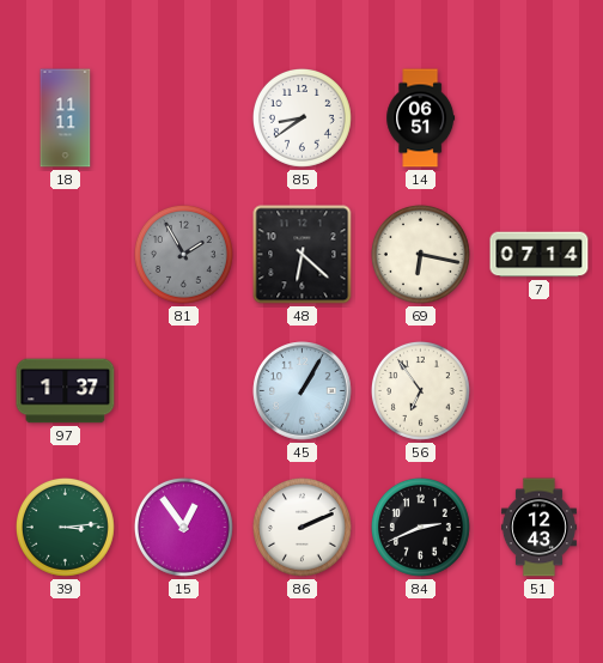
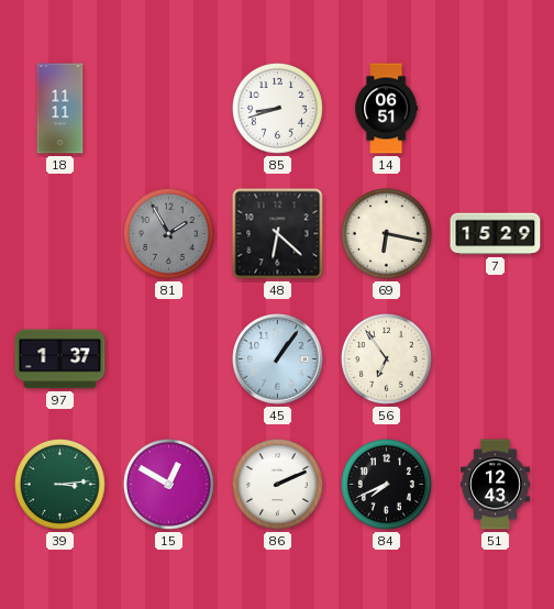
85: 8:39 -> 8:42
7: 07:14 -> 15:29
45: 1:05 -> 1:06
15: 12:54 -> 12:50
84: 2:41 -> 7:41
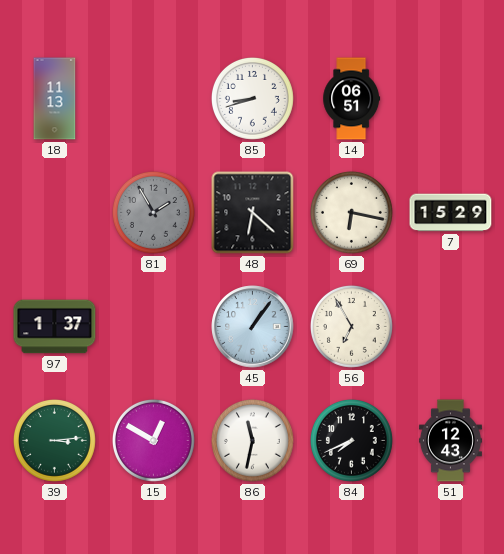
18: 11:11 -> 11:13
56: 6:54 -> 6:55
86: 2:11 -> 11:32
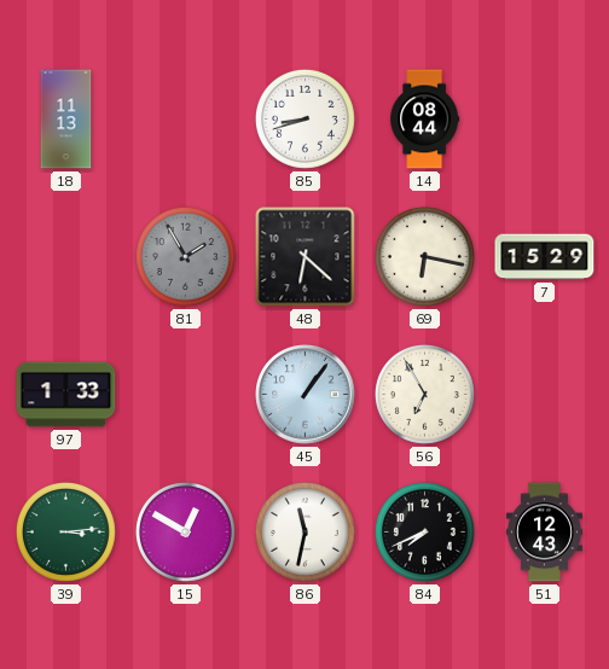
14: 06:51 -> 08:44
97: 1:37 -> 1:33
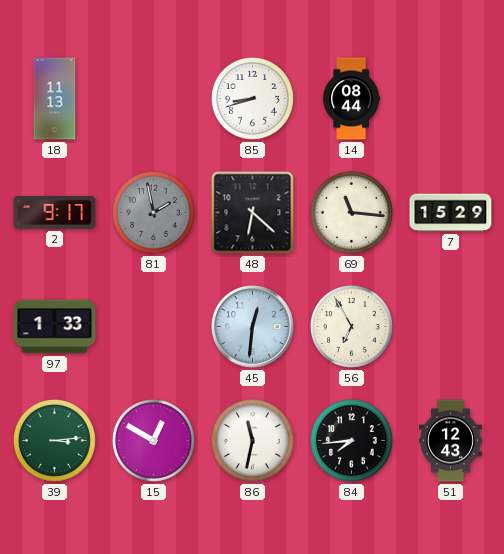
2: none -> 9:17
81: 1:55 -> 1:58
69: 6:17 -> 11:16
45: 1:06 -> 12:31
84: 7:41 -> 7:44
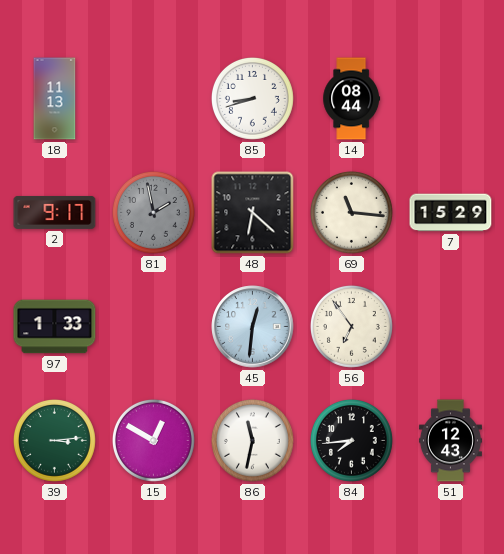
56: 6:55 -> 6:54
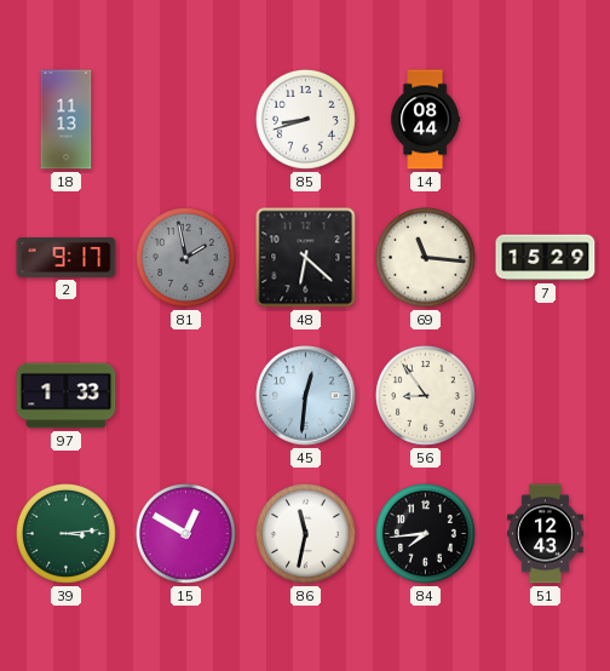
56: 6:54 -> 8:54
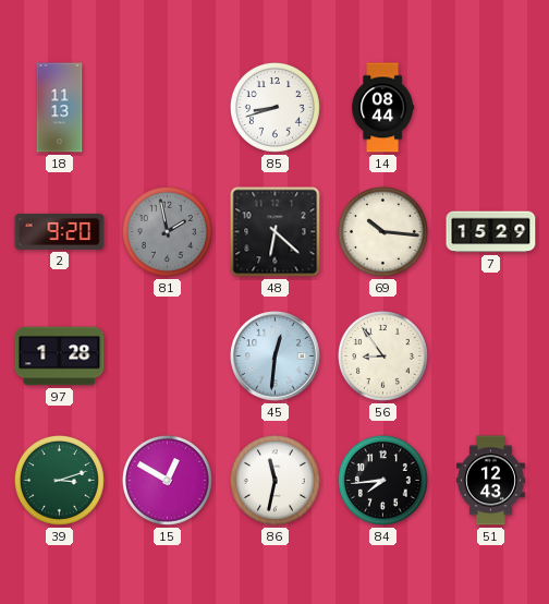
2: 9:17 -> 9:20
69: 11:16 -> 10:16
97: 1:33 -> 1:28
39: 3:14 -> 3:12
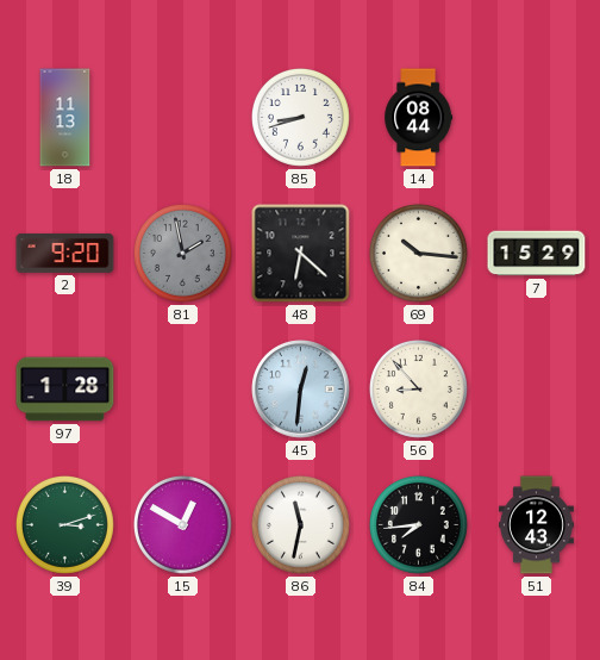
56: 8:54 -> 8:53
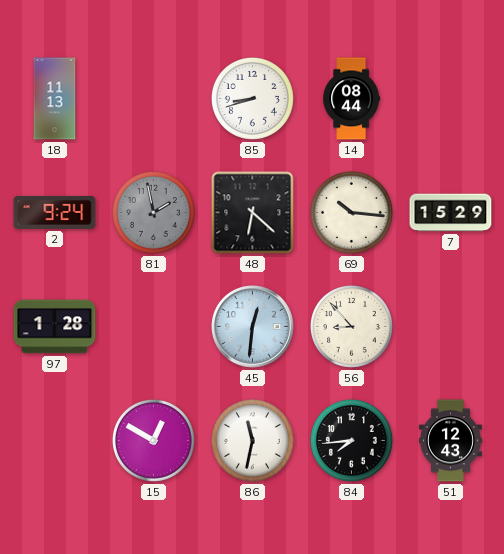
2: 9:20 -> 9:24
39: 3:12 -> none
